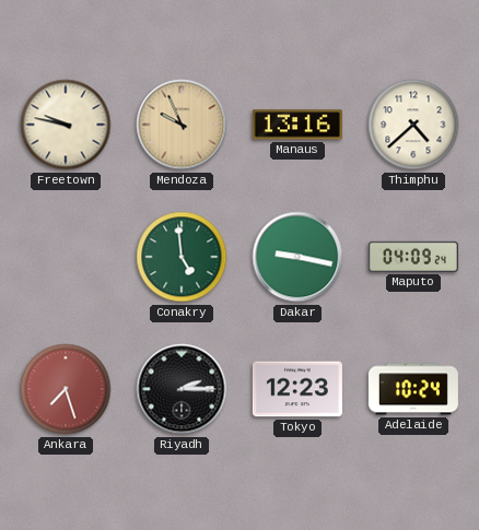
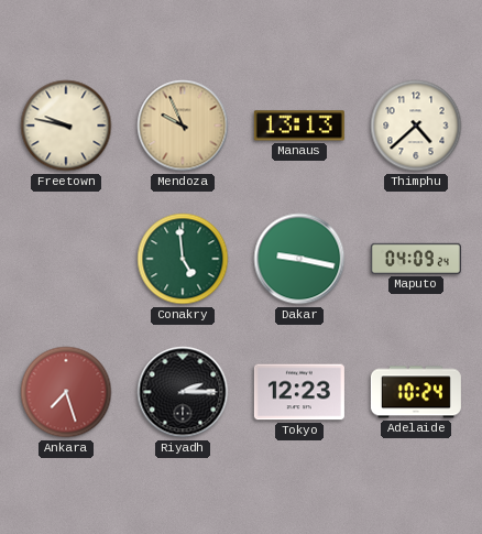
Manaus: 13:16 -> 13:13
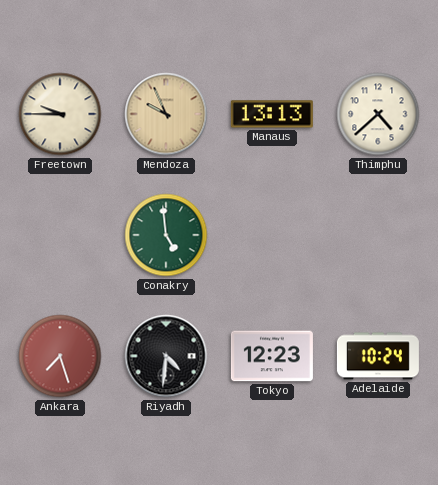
Freetown: 9:47 -> 9:45
Dakar: 9:17 -> none
Maputo: 04:09 -> none
Riyadh: 2:15 -> 4:31
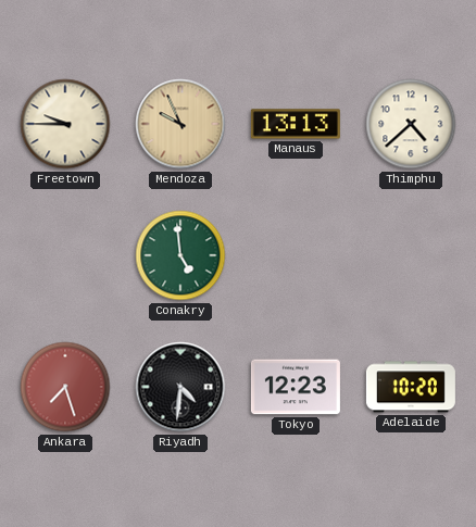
Adelaide: 10:24 -> 10:20
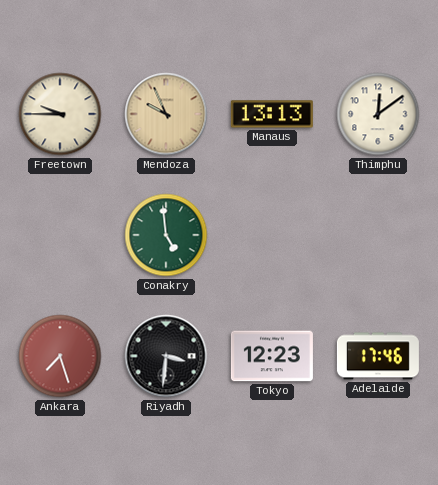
Thimphu: 4:38 -> 12:09
Riyadh: 4:31 -> 3:31
Adelaide: 10:20 -> 17:46
